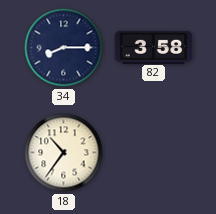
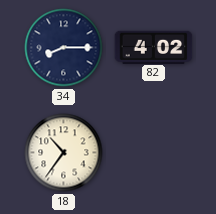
82: 3:58 -> 4:02
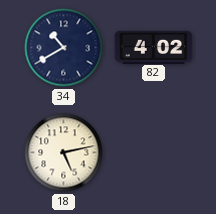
34: 8:15 -> 10:40
18: 10:36 -> 5:13
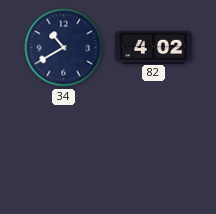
18: 5:13 -> none
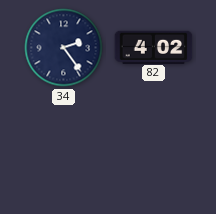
34: 10:40 -> 2:24
